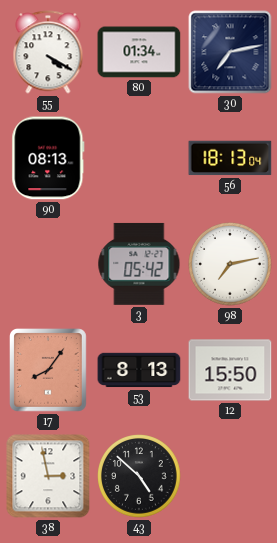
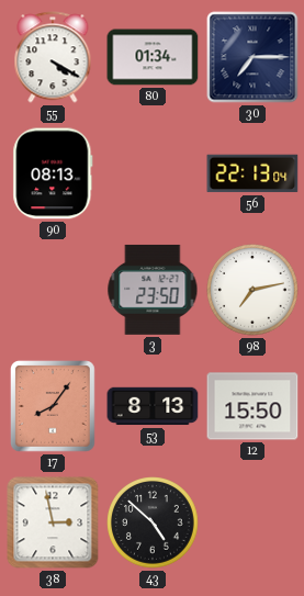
30: 7:13 -> 7:15
56: 18:13 -> 22:13
3: 05:42 -> 23:50
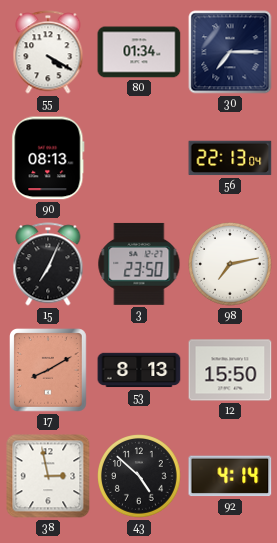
15: none -> 7:04
17: 8:06 -> 8:10
92: none -> 4:14
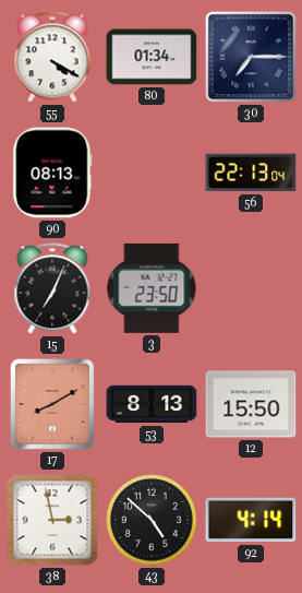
98: 7:13 -> none
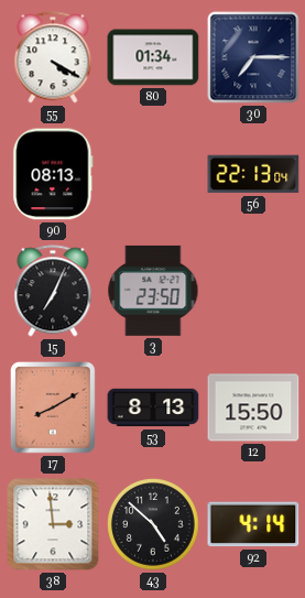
38: 2:58 -> 2:59
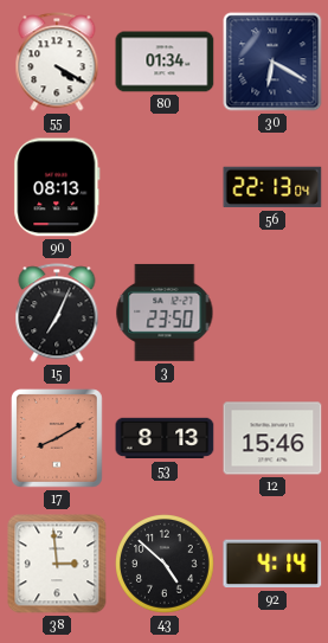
30: 7:15 -> 6:20
12: 15:50 -> 15:46
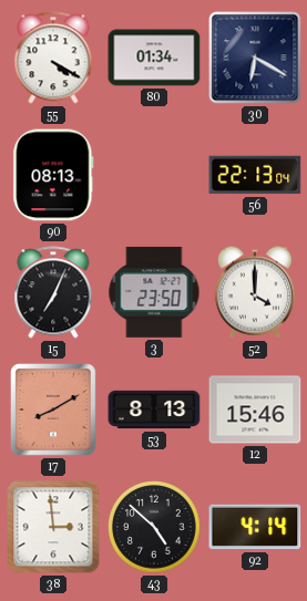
52: none -> 4:00
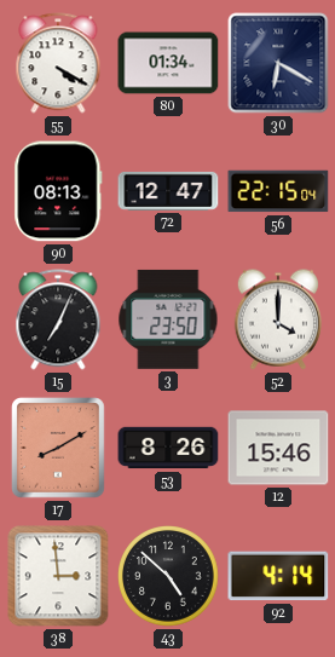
72: none -> 12:47
56: 22:13 -> 22:15
53: 8:13 -> 8:26
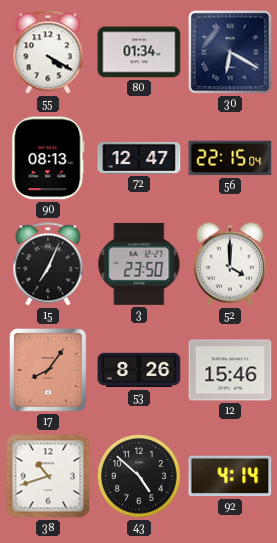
17: 8:10 -> 8:06
38: 2:59 -> 10:42
